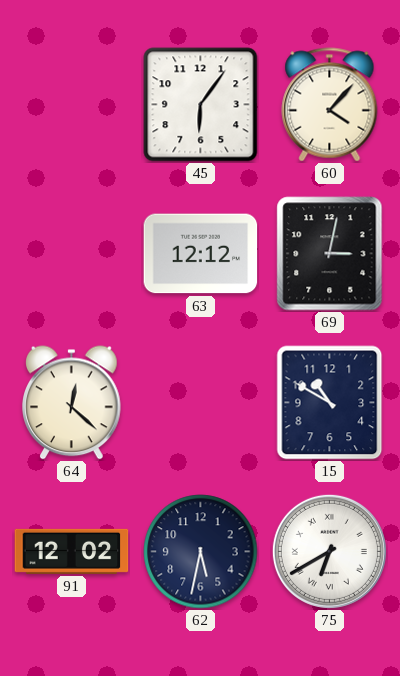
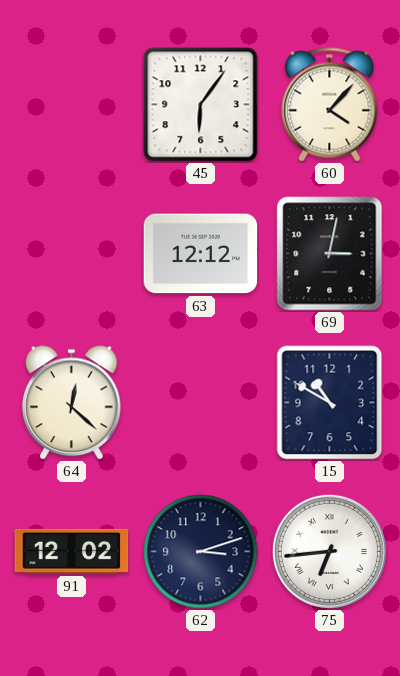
62: 5:32 -> 3:12
75: 6:40 -> 6:44
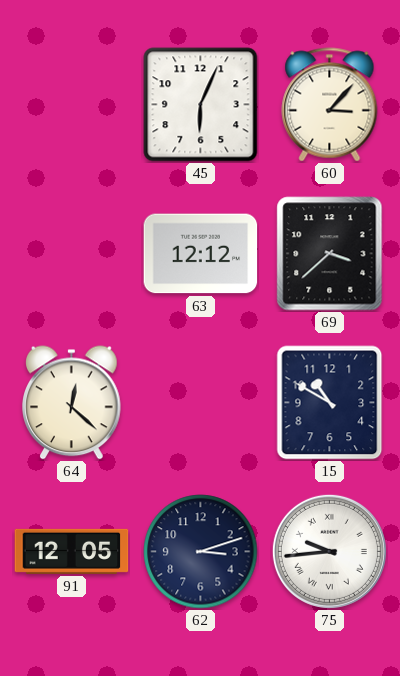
45: 6:06 -> 6:04
60: 4:07 -> 3:07
69: 3:02 -> 3:38
91: 12:02 -> 12:05
75: 6:44 -> 9:44
